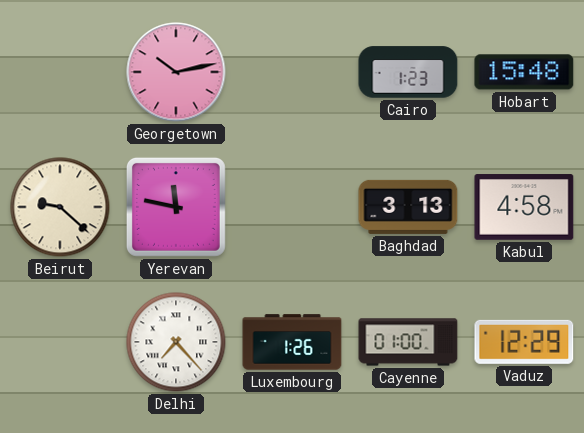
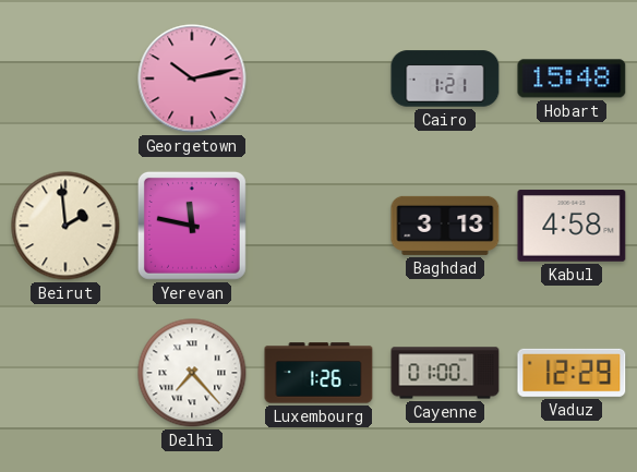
Cairo: 1:23 -> 1:21
Beirut: 9:22 -> 1:59
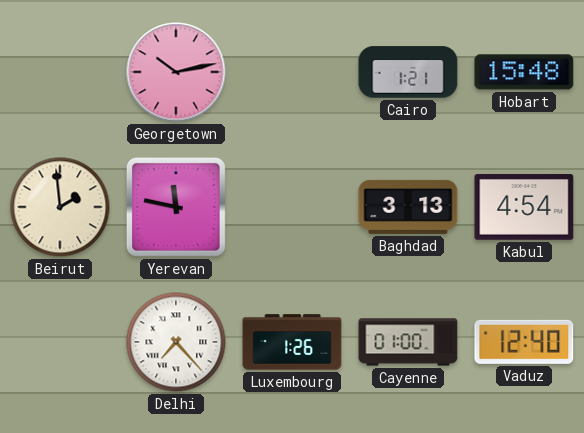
Kabul: 4:58 -> 4:54
Vaduz: 12:29 -> 12:40
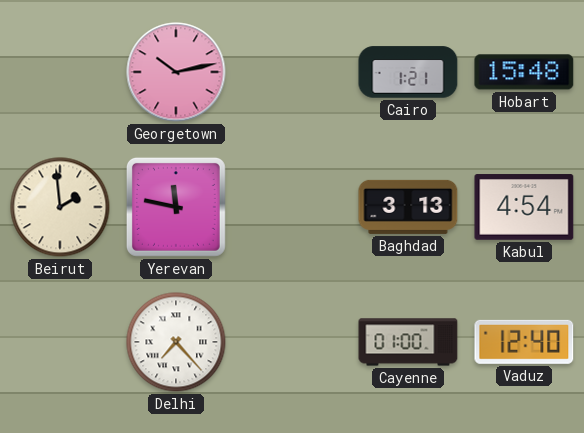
Luxembourg: 1:26 -> none
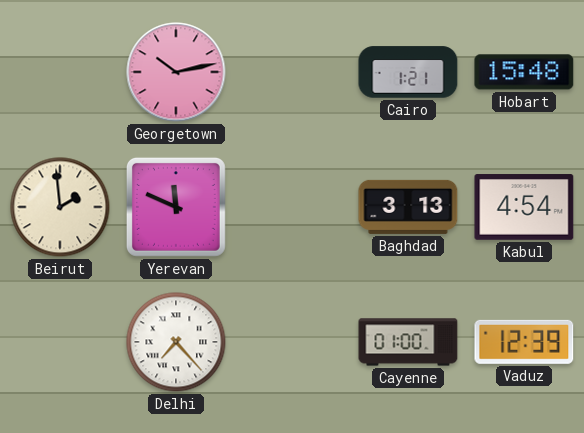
Yerevan: 11:47 -> 11:49
Vaduz: 12:40 -> 12:39
